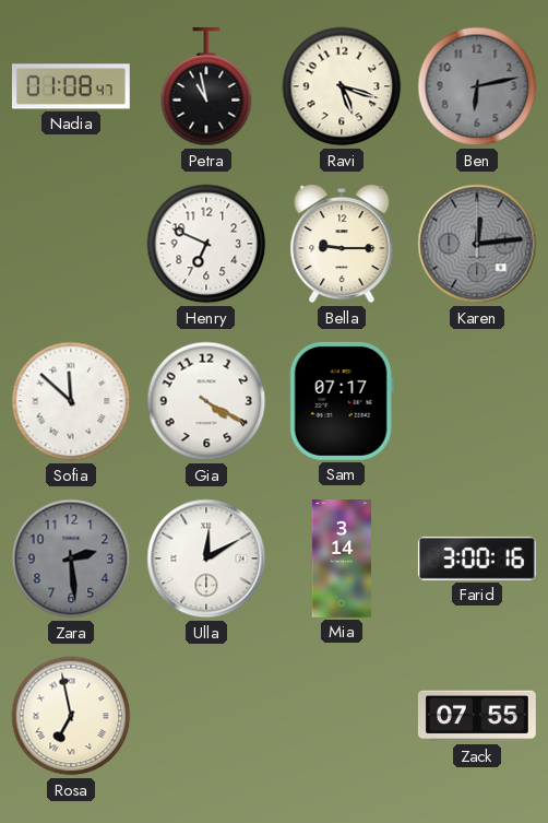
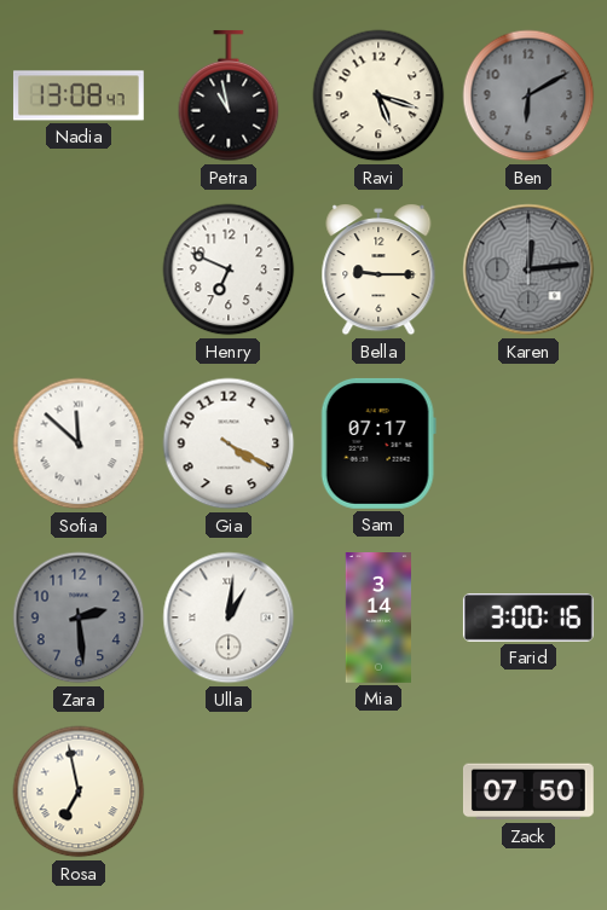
Nadia: 01:08 -> 13:08
Ben: 6:13 -> 6:10
Ulla: 12:10 -> 1:01
Zack: 07:55 -> 07:50
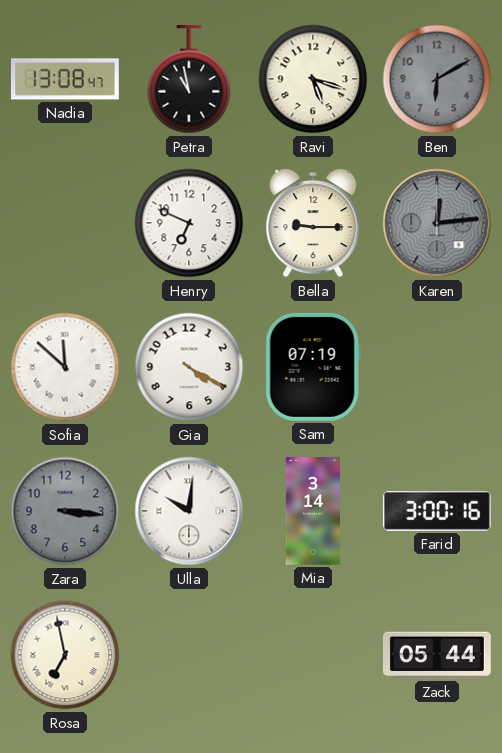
Sam: 07:17 -> 07:19
Zara: 2:29 -> 3:16
Ulla: 1:01 -> 10:01
Zack: 07:50 -> 05:44
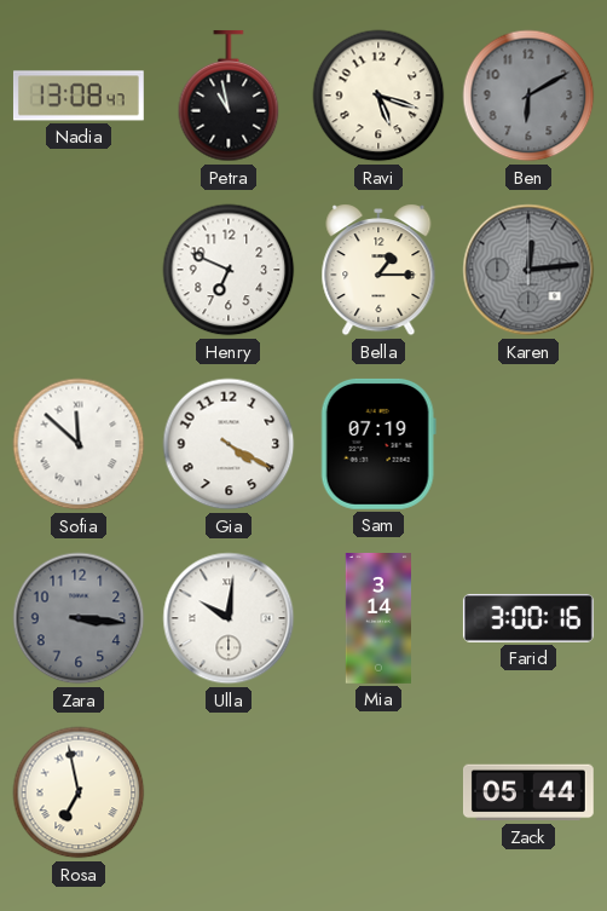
Bella: 9:15 -> 1:15
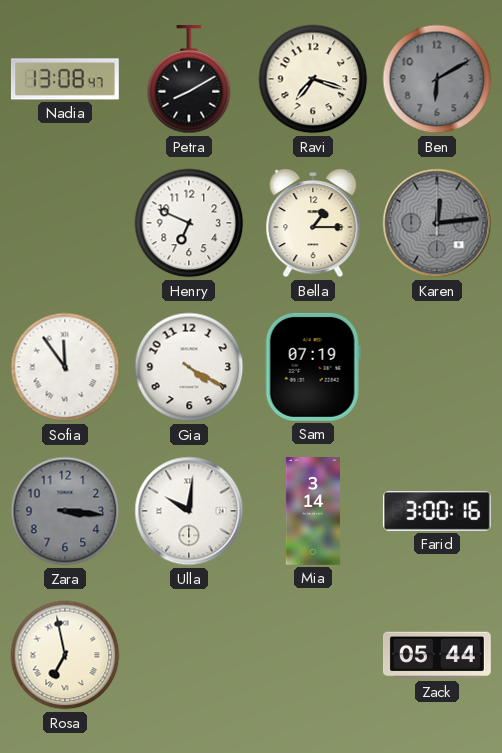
Petra: 10:58 -> 8:10
Ravi: 5:18 -> 7:18
Sofia: 11:52 -> 11:54
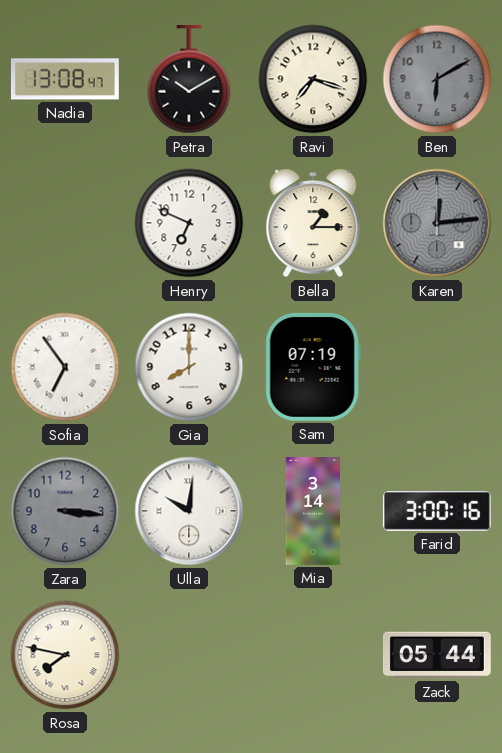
Petra: 8:10 -> 10:10
Sofia: 11:54 -> 6:54
Gia: 4:20 -> 8:00
Rosa: 6:58 -> 7:47
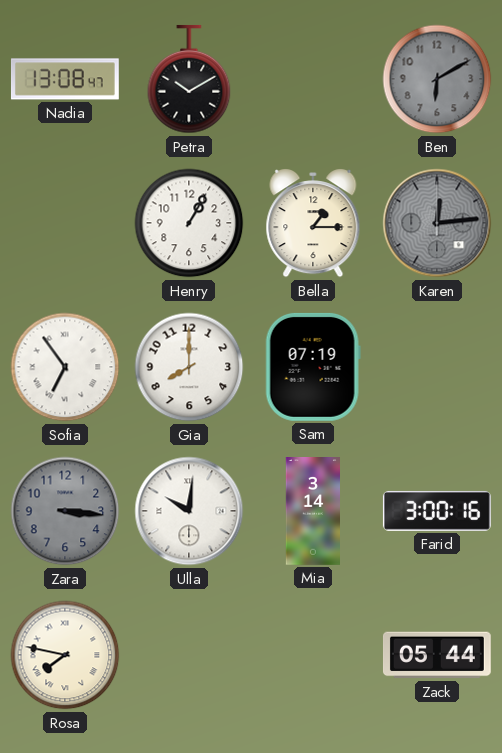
Ravi: 7:18 -> none
Henry: 6:49 -> 1:05
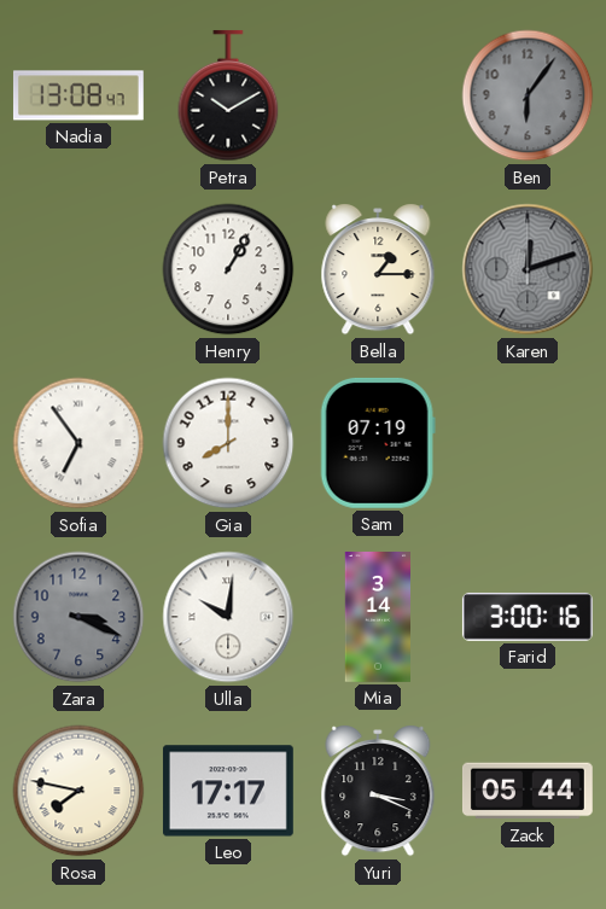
Ben: 6:10 -> 6:06
Karen: 12:14 -> 12:12
Zara: 3:16 -> 3:19
Leo: none -> 17:17
Yuri: none -> 3:19
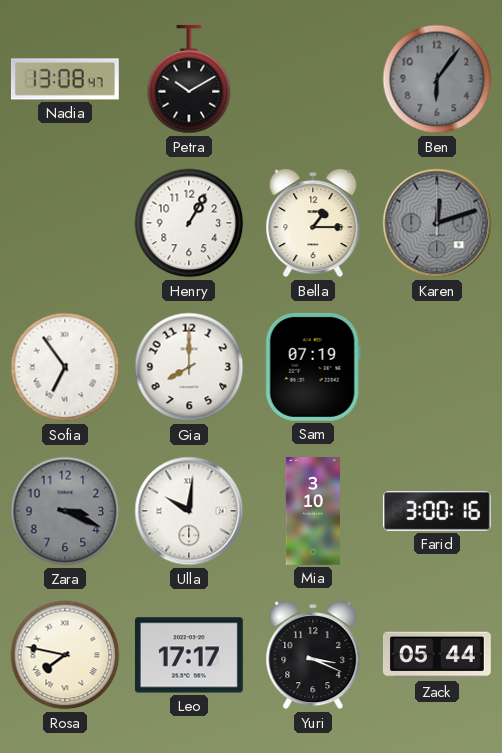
Mia: 3:14 -> 3:10
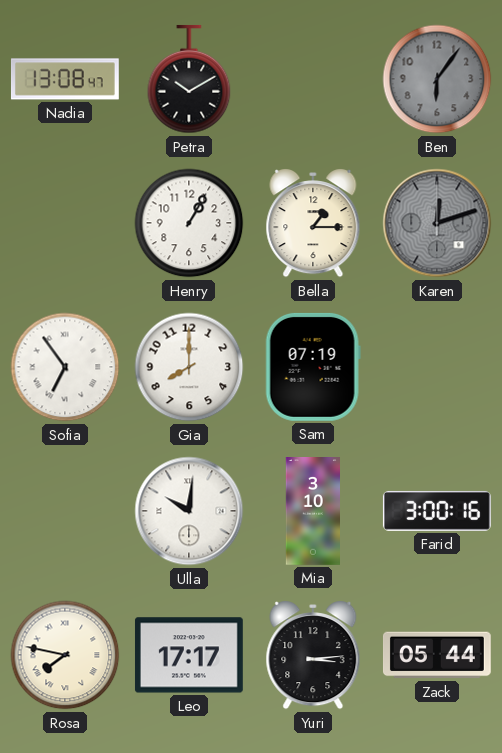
Zara: 3:19 -> none
Yuri: 3:19 -> 3:14
